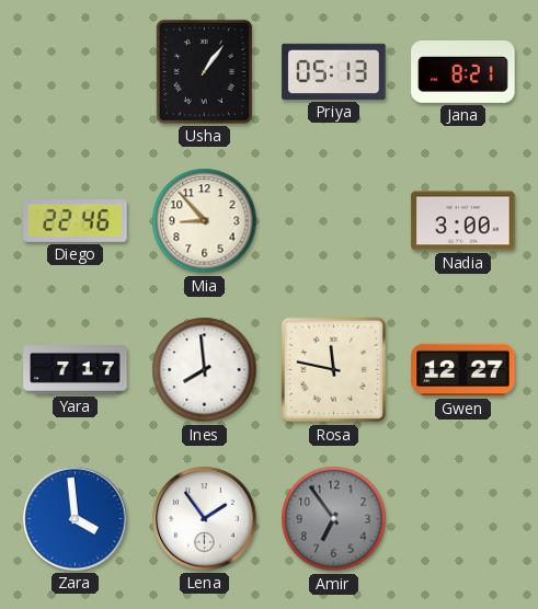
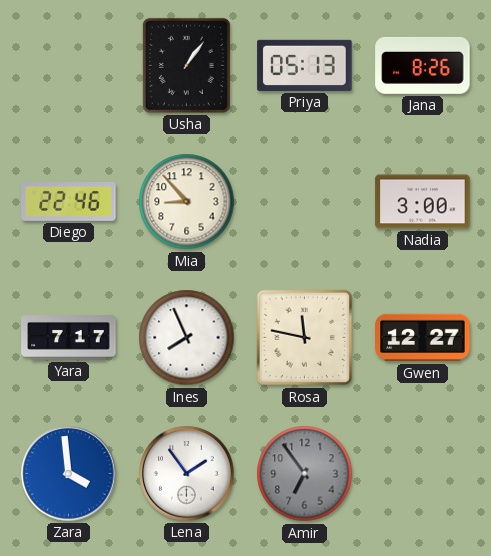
Jana: 8:21 -> 8:26
Ines: 7:59 -> 7:56
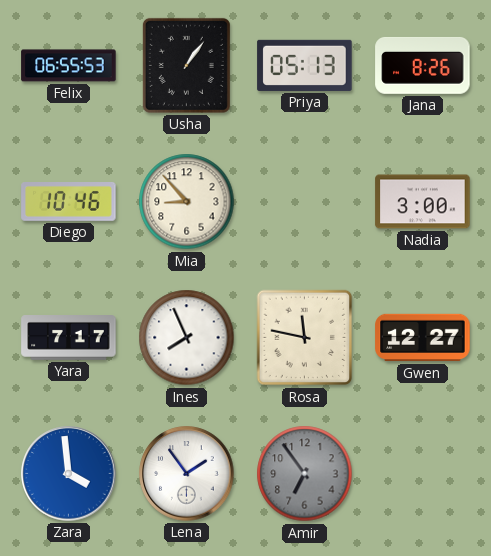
Felix: none -> 06:55
Diego: 22:46 -> 10:46
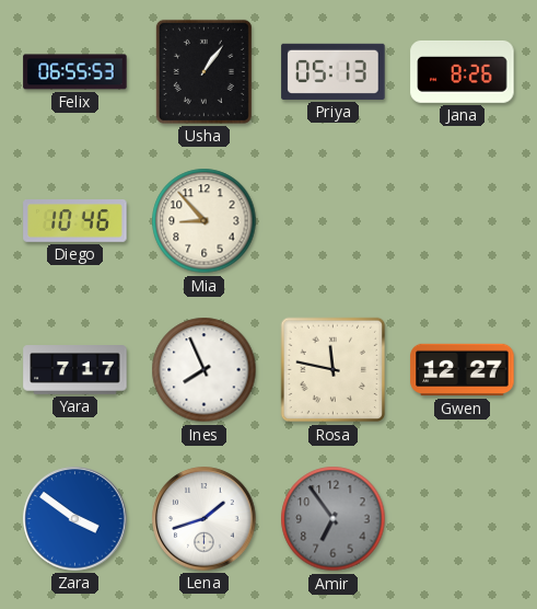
Nadia: 3:00 -> none
Zara: 3:59 -> 3:51
Lena: 1:54 -> 1:42
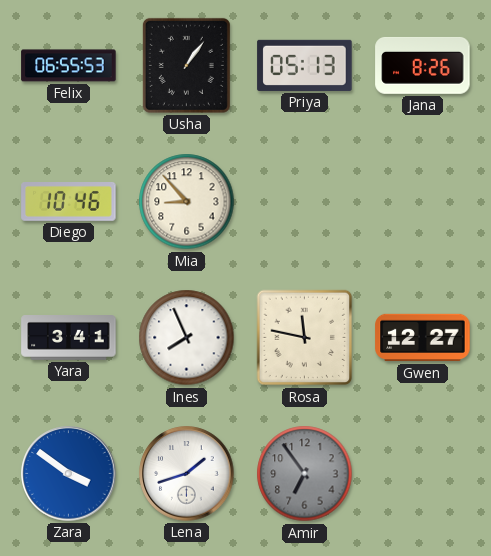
Yara: 7:17 -> 3:41
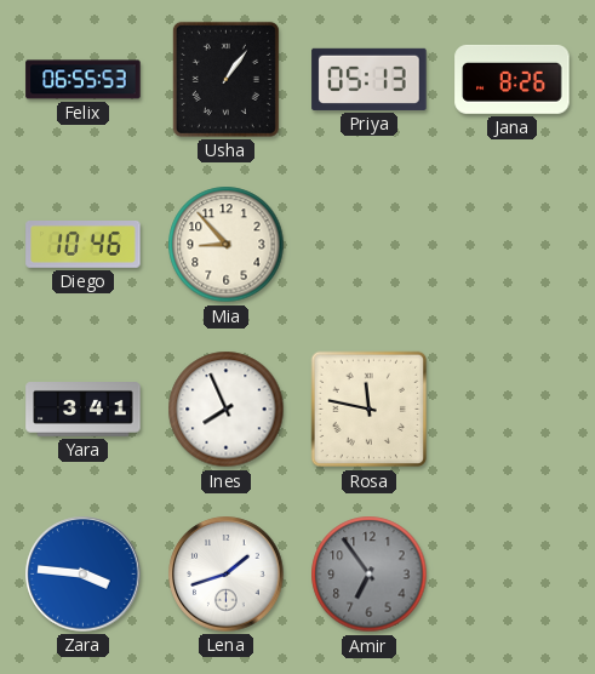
Gwen: 12:27 -> none
Zara: 3:51 -> 3:46
